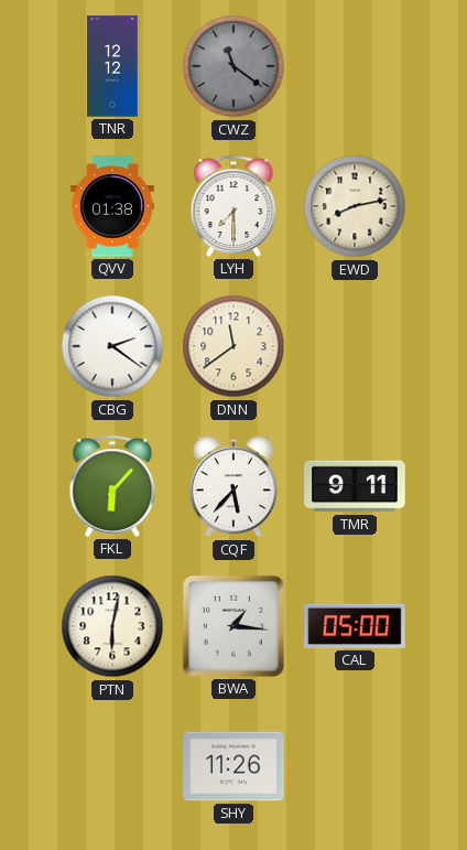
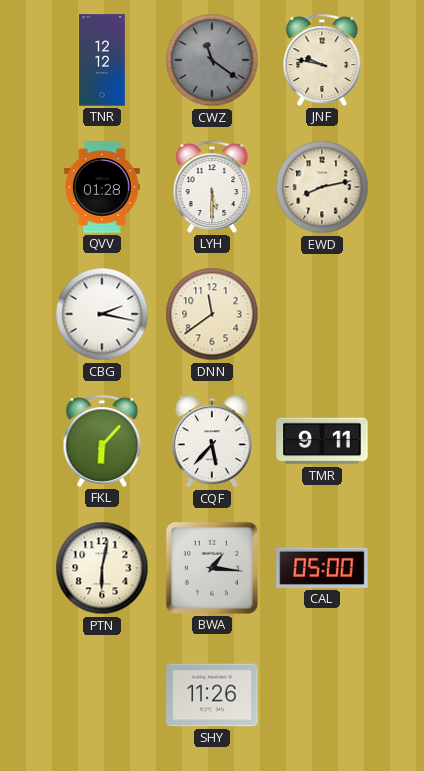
JNF: none -> 9:47
QVV: 01:38 -> 01:28
LYH: 7:30 -> 5:30
CBG: 2:21 -> 2:17
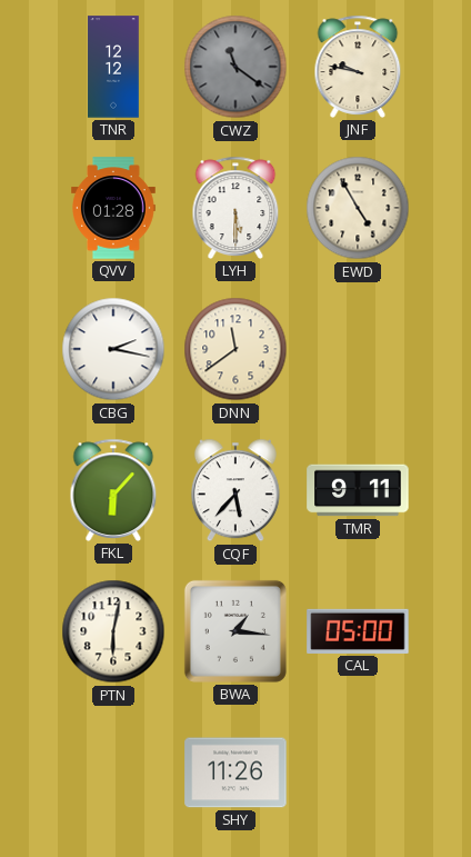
EWD: 8:13 -> 4:55
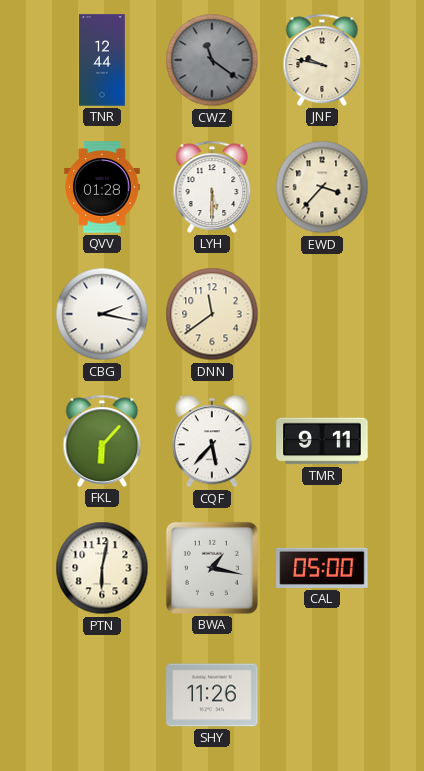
TNR: 12:12 -> 12:44
EWD: 4:55 -> 3:37
BWA: 1:16 -> 1:17
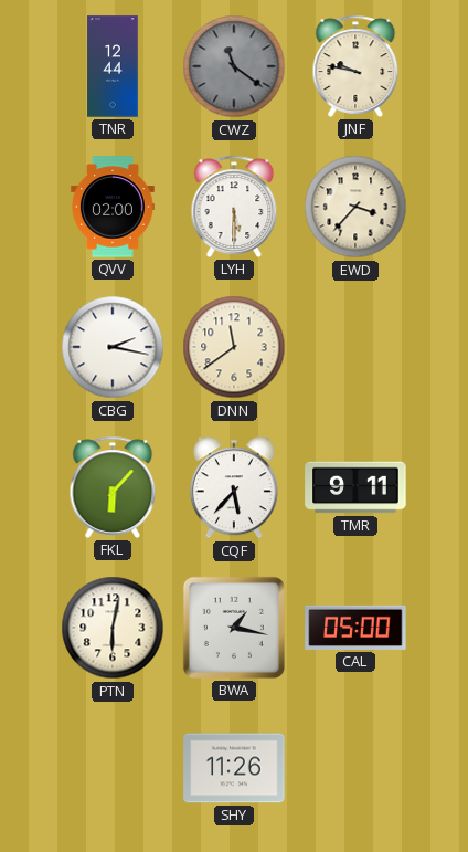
QVV: 01:28 -> 02:00
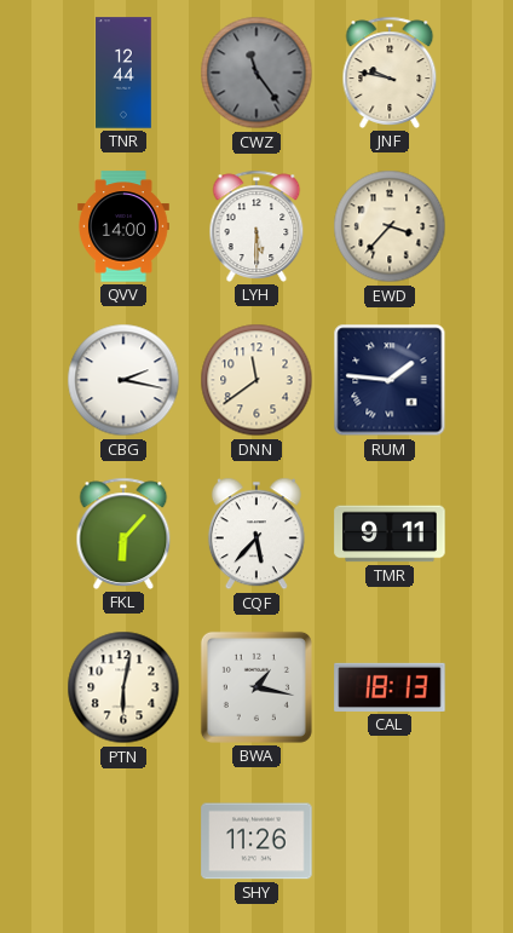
CWZ: 11:21 -> 11:24
QVV: 02:00 -> 14:00
RUM: none -> 1:46
CAL: 05:00 -> 18:13
